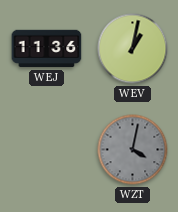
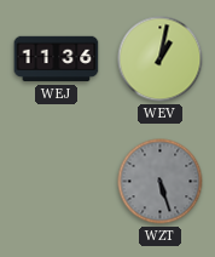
WZT: 4:02 -> 5:27
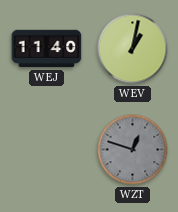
WEJ: 11:36 -> 11:40
WZT: 5:27 -> 12:48
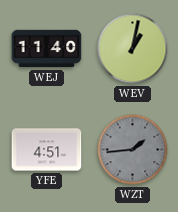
YFE: none -> 4:51
WZT: 12:48 -> 1:44
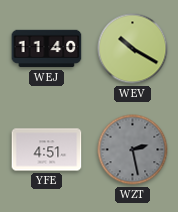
WEV: 1:02 -> 10:20
WZT: 1:44 -> 2:28
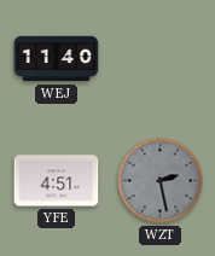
WEV: 10:20 -> none
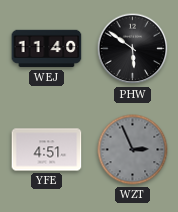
PHW: none -> 5:51
WZT: 2:28 -> 2:56
